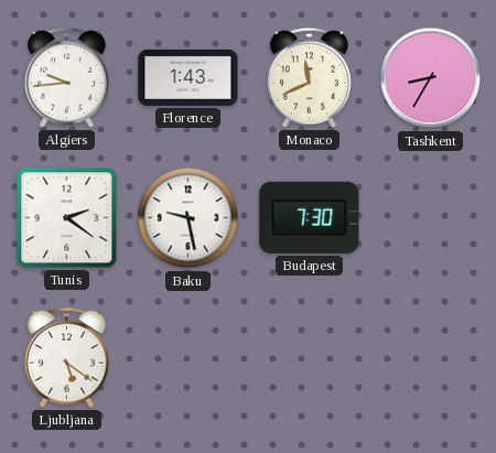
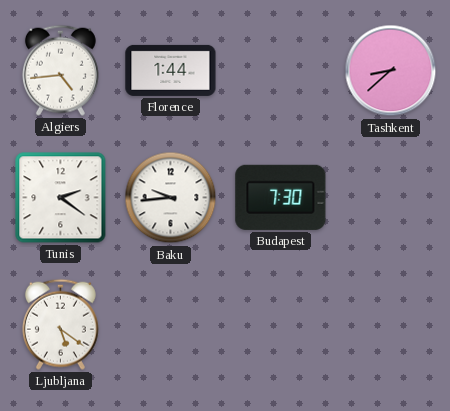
Algiers: 9:44 -> 4:44
Florence: 1:43 -> 1:44
Monaco: 11:41 -> none
Tashkent: 8:35 -> 8:38
Baku: 9:28 -> 9:44
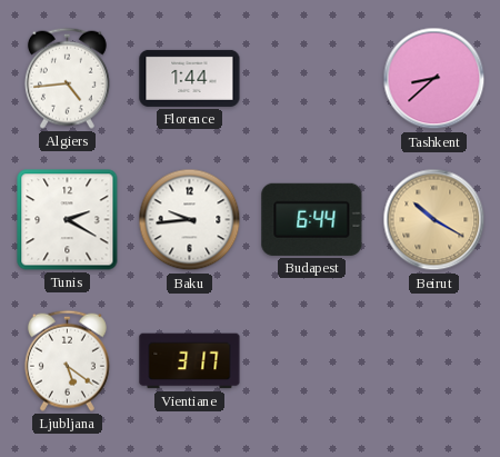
Tunis: 2:21 -> 2:20
Budapest: 7:30 -> 6:44
Beirut: none -> 10:20
Vientiane: none -> 3:17
